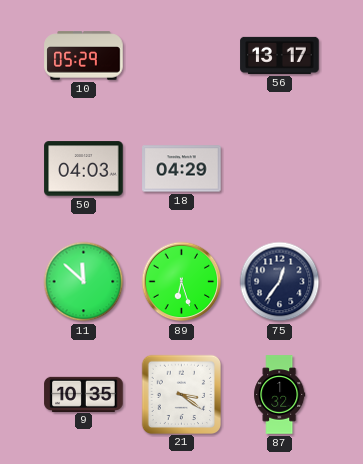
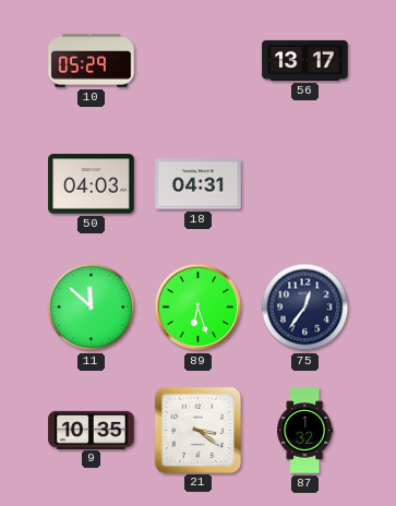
18: 04:29 -> 04:31
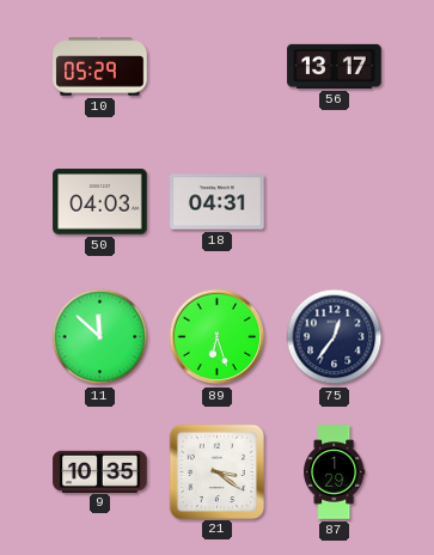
87: 1:32 -> 1:29
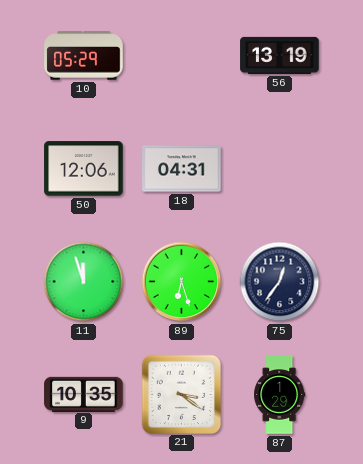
56: 13:17 -> 13:19
50: 04:03 -> 12:06
11: 11:52 -> 11:57
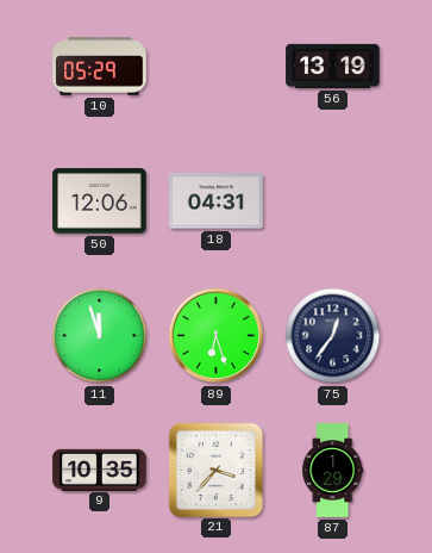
21: 3:21 -> 3:37
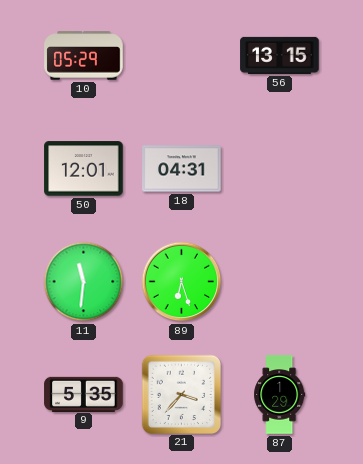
56: 13:19 -> 13:15
50: 12:06 -> 12:01
11: 11:57 -> 11:31
75: 12:36 -> none
9: 10:35 -> 5:35
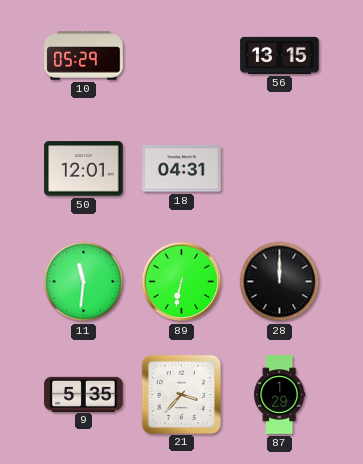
89: 6:27 -> 6:32
28: none -> 12:00
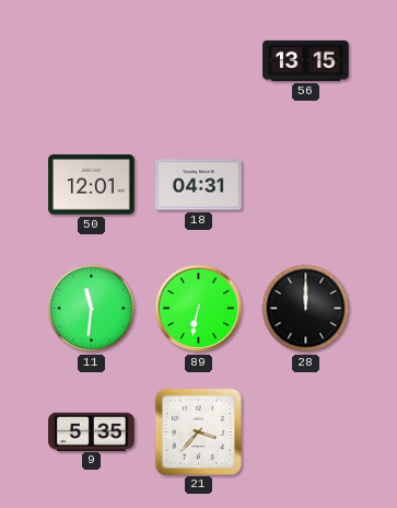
10: 05:29 -> none
87: 1:29 -> none
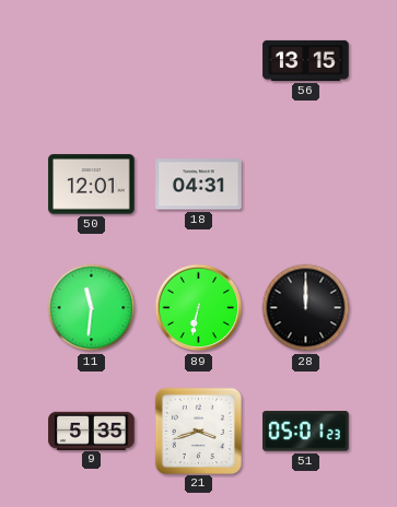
21: 3:37 -> 3:42
51: none -> 05:01
